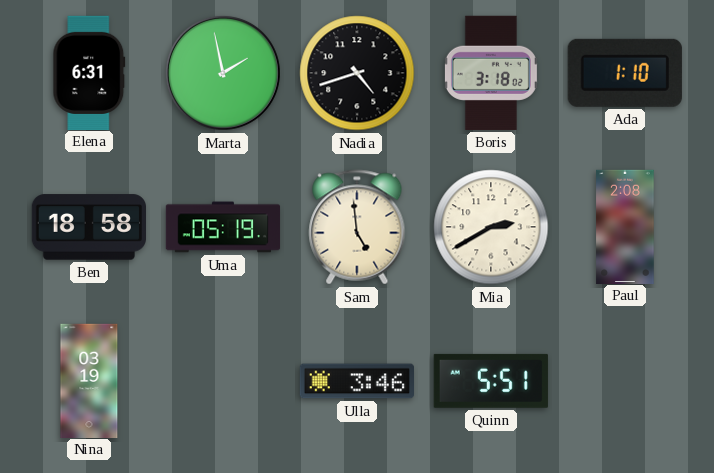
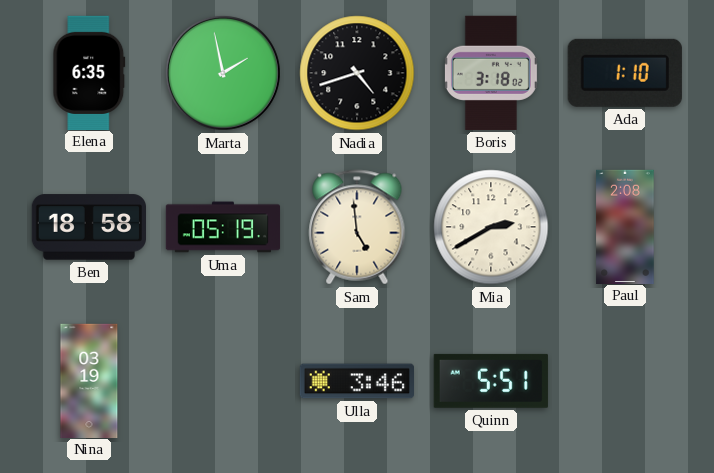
Elena: 6:31 -> 6:35
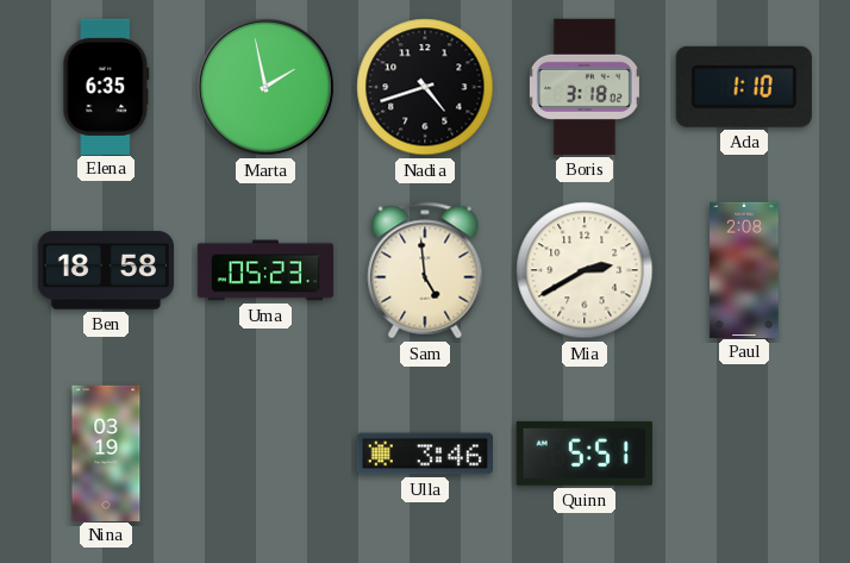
Uma: 05:19 -> 05:23
